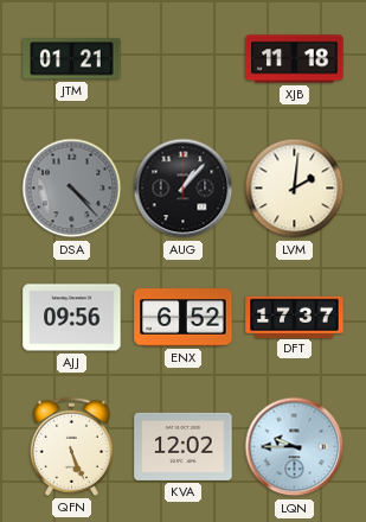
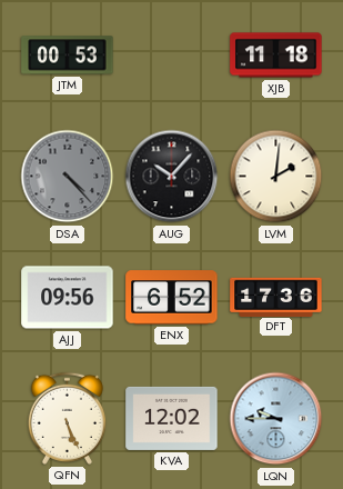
JTM: 01:21 -> 00:53
AUG: 1:07 -> 10:07
DFT: 17:37 -> 17:36
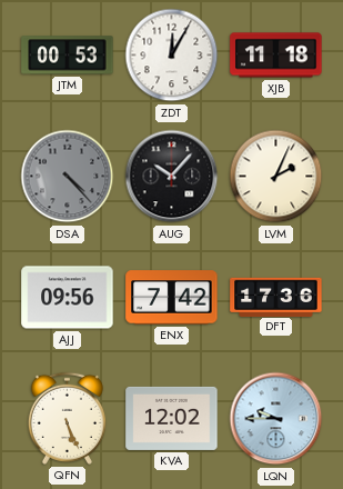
ZDT: none -> 12:05
LVM: 2:01 -> 2:04
ENX: 6:52 -> 7:42
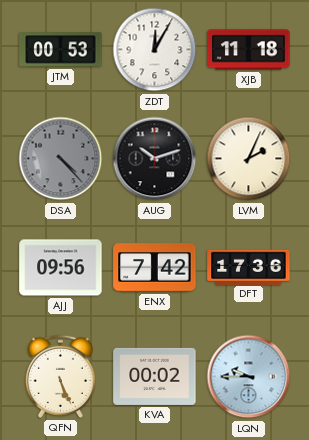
AUG: 10:07 -> 10:12
KVA: 12:02 -> 00:02
